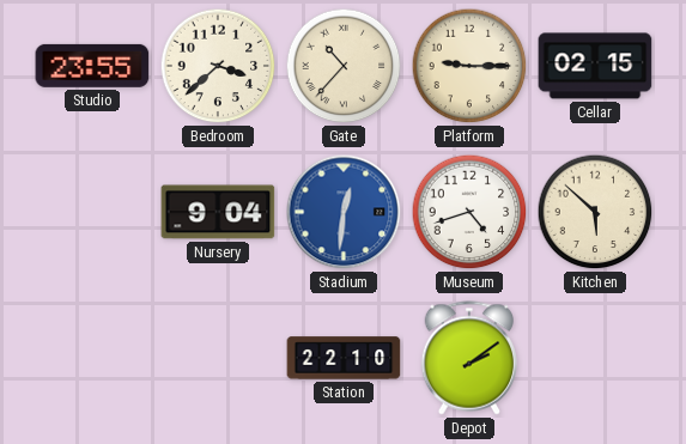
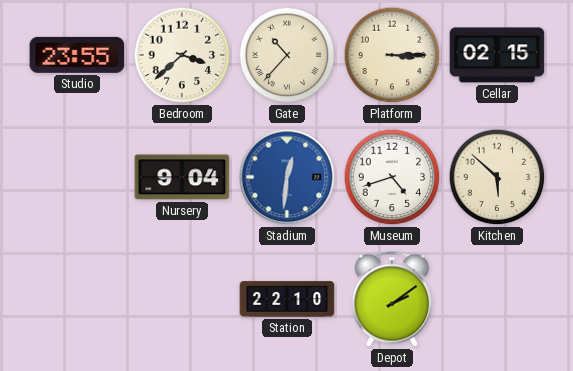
Platform: 9:15 -> 3:15
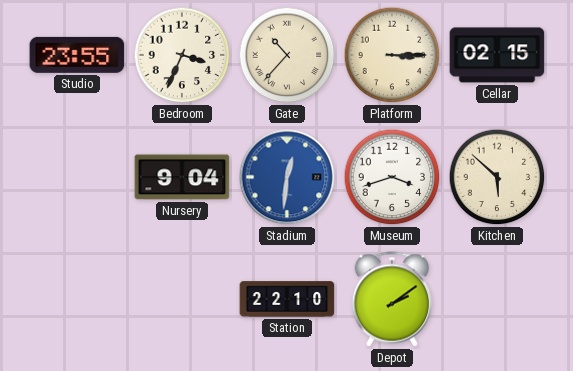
Bedroom: 3:38 -> 3:34
Museum: 4:42 -> 3:42
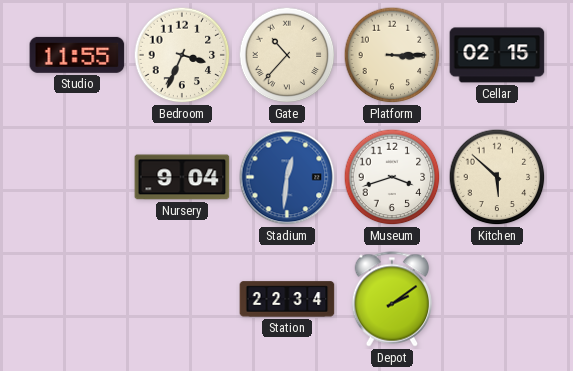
Studio: 23:55 -> 11:55
Station: 22:10 -> 22:34
